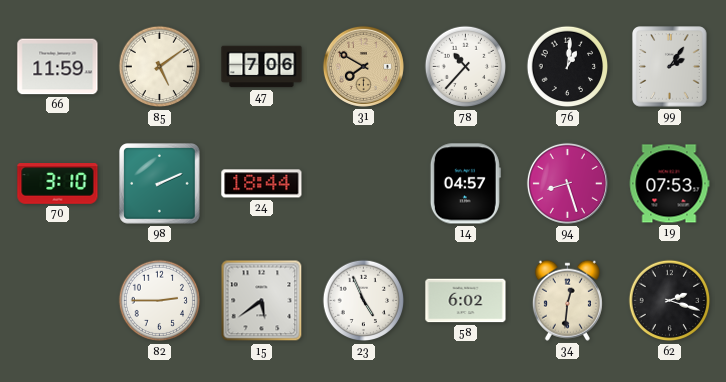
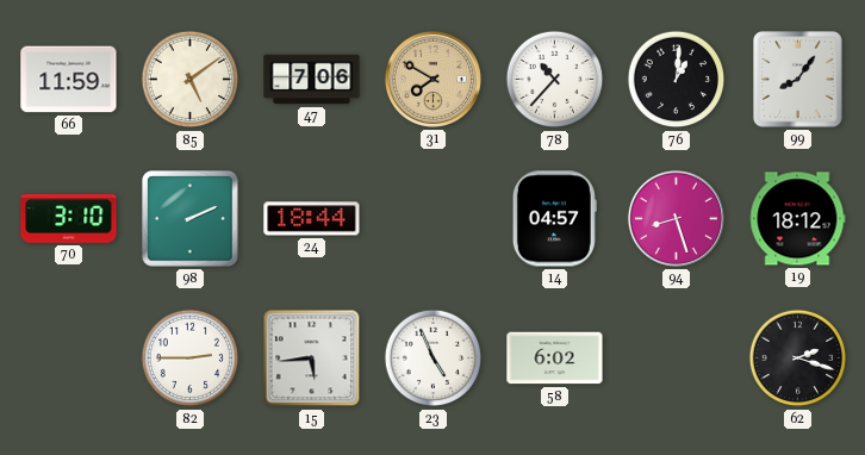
99: 2:06 -> 8:06
19: 07:53 -> 18:12
15: 5:39 -> 5:44
34: 12:31 -> none
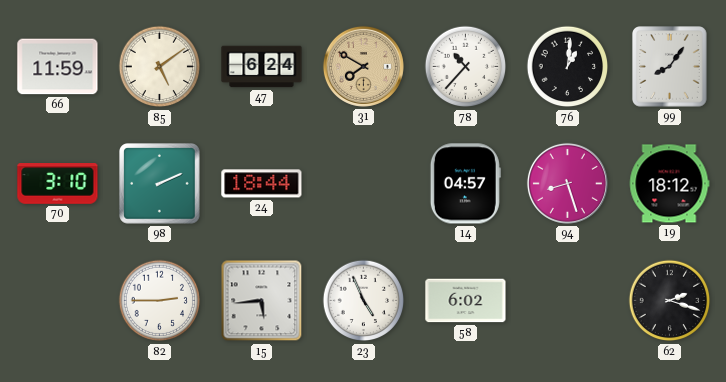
47: 7:06 -> 6:24
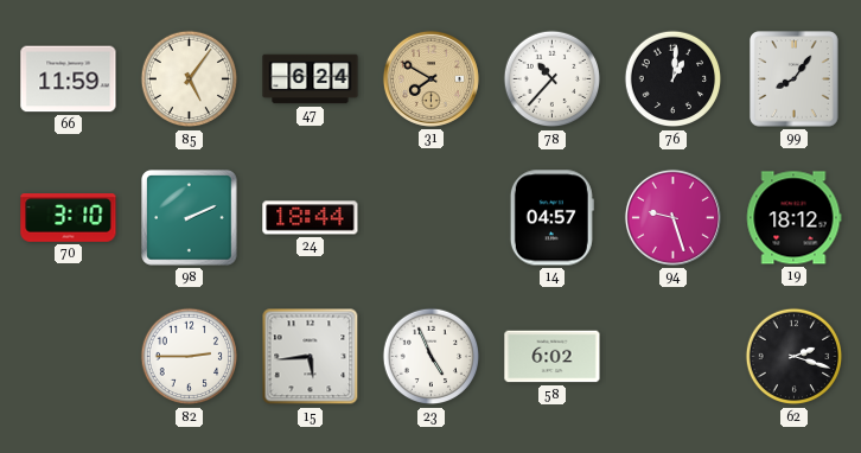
85: 5:09 -> 5:06
94: 8:27 -> 9:27
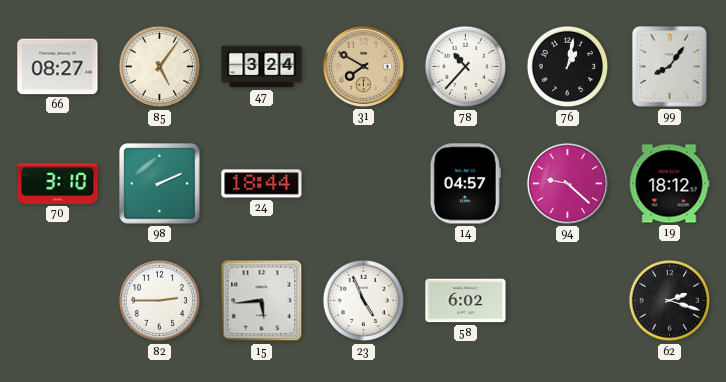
66: 11:59 -> 08:27
47: 6:24 -> 3:24
76: 1:01 -> 1:02
94: 9:27 -> 9:22
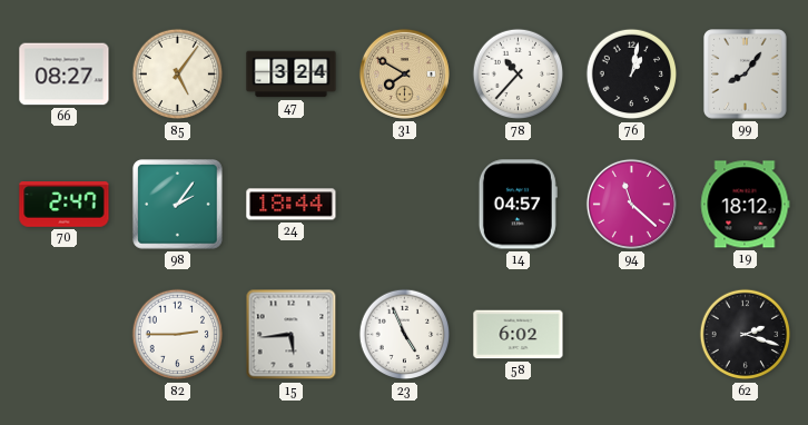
70: 3:10 -> 2:47
98: 2:11 -> 2:06
94: 9:22 -> 11:22
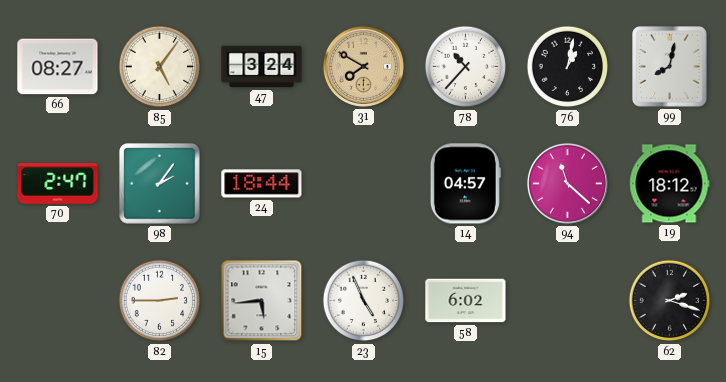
99: 8:06 -> 8:02
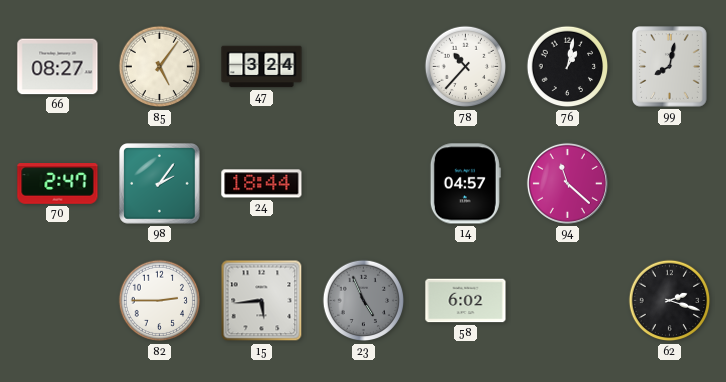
31: 7:50 -> none
19: 18:12 -> none
23 dial: white -> grey
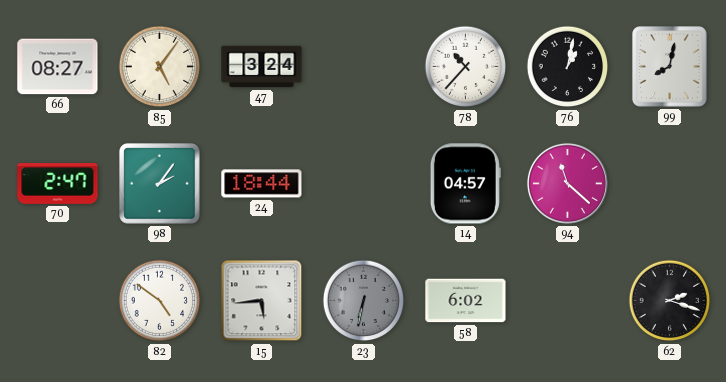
82: 2:45 -> 4:51
23: 4:56 -> 6:32
